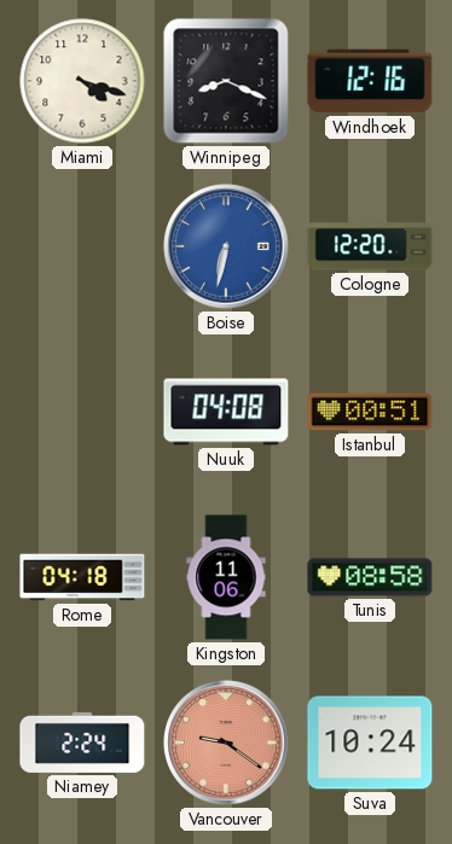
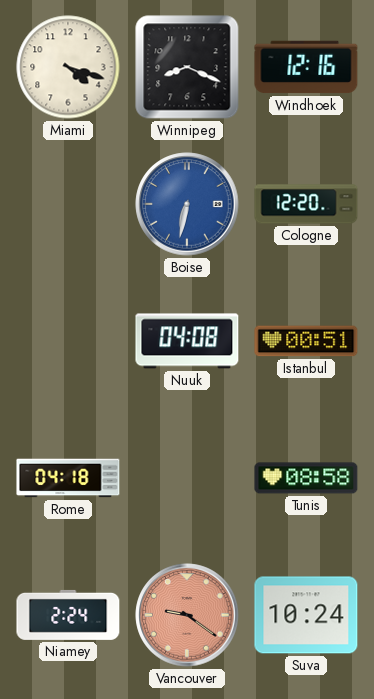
Kingston: 11:06 -> none
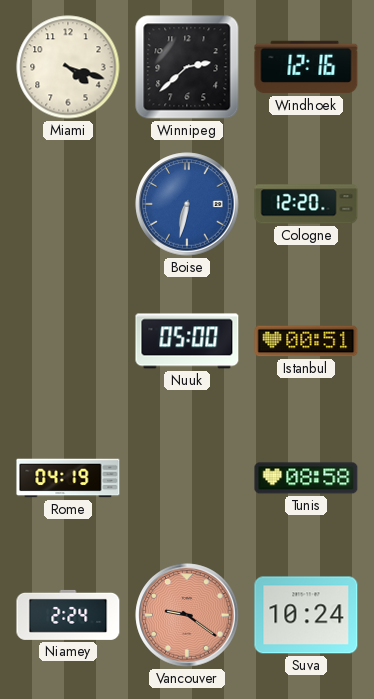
Winnipeg: 8:19 -> 2:38
Nuuk: 04:08 -> 05:00
Rome: 04:18 -> 04:19
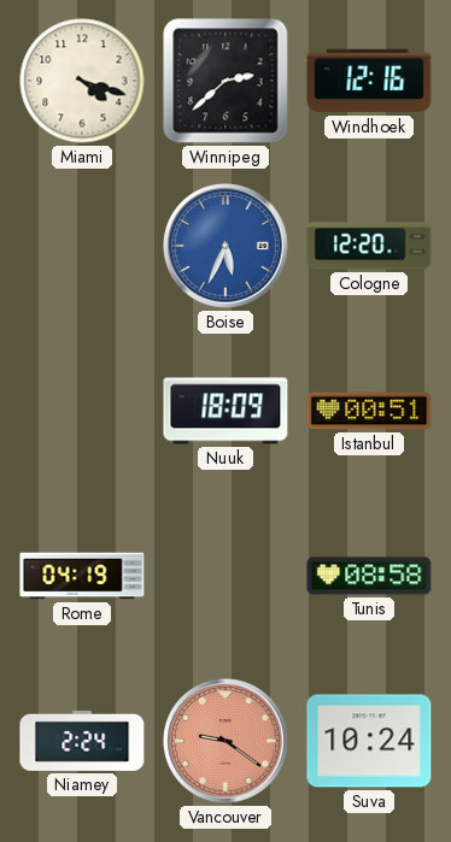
Boise: 6:32 -> 5:34
Nuuk: 05:00 -> 18:09
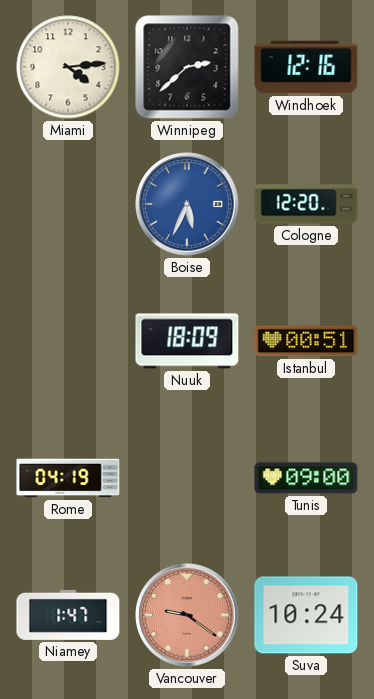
Miami: 4:18 -> 4:14
Tunis: 08:58 -> 09:00
Niamey: 2:24 -> 1:47
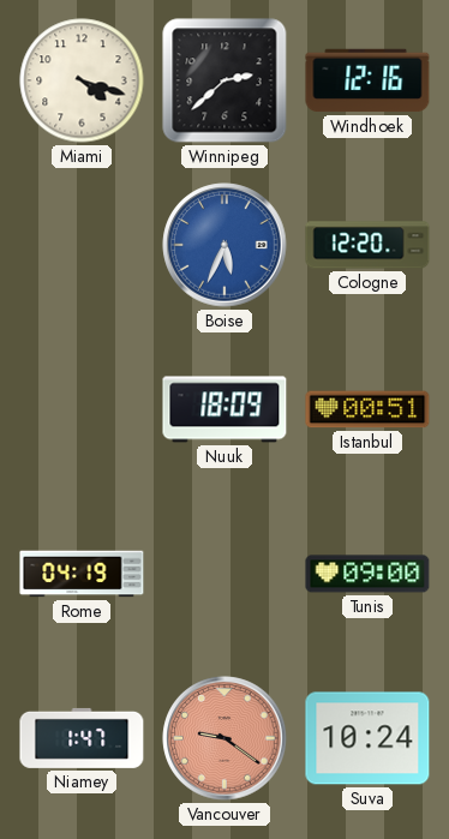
Miami: 4:14 -> 4:18
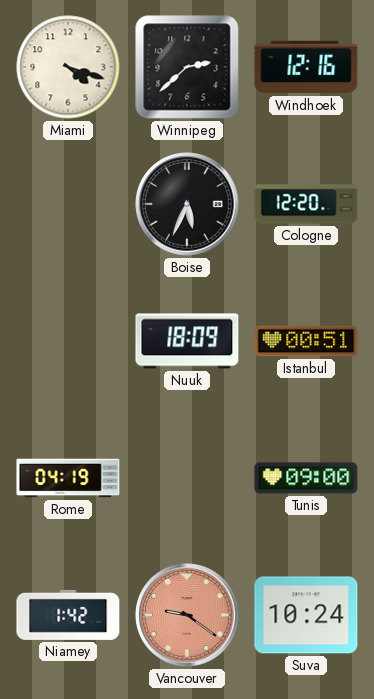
Boise dial: blue -> black
Niamey: 1:47 -> 1:42
